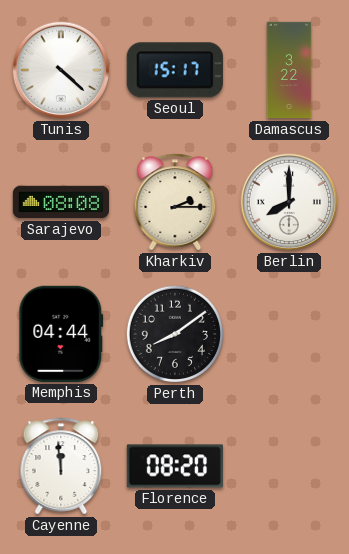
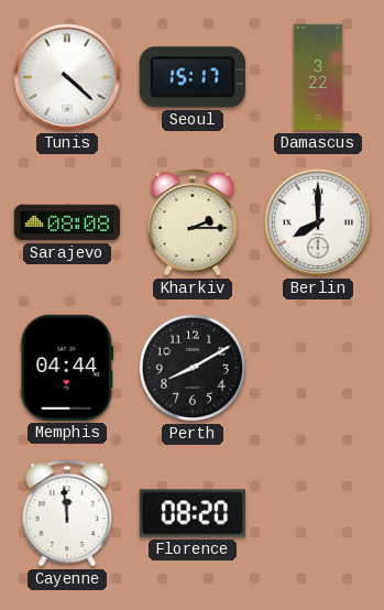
Perth: 8:09 -> 8:10
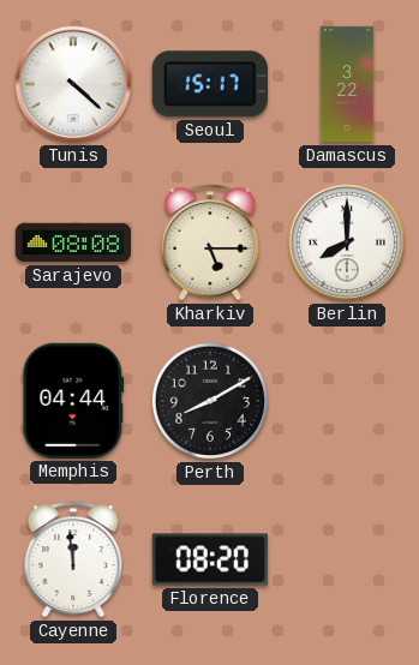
Kharkiv: 2:15 -> 5:15
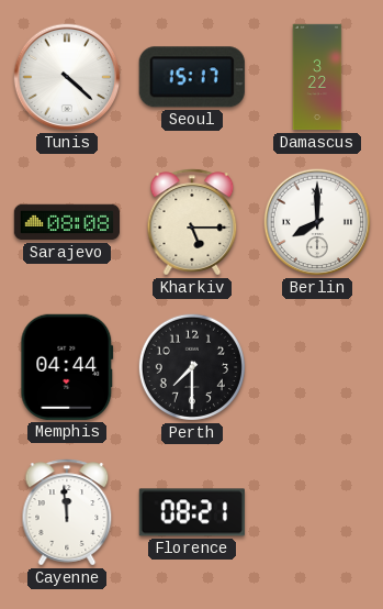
Perth: 8:10 -> 7:30
Florence: 08:20 -> 08:21
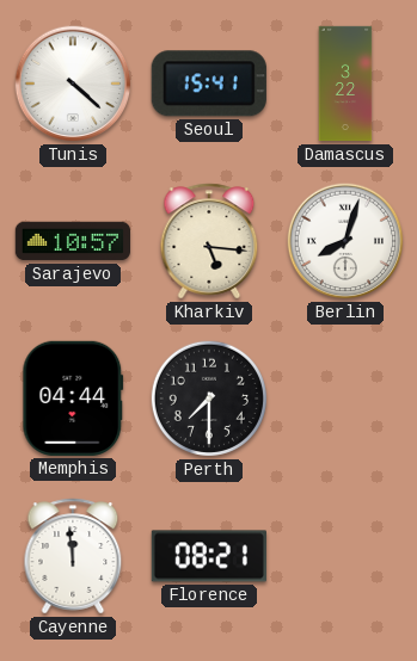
Seoul: 15:17 -> 15:41
Sarajevo: 08:08 -> 10:57
Kharkiv: 5:15 -> 5:16
Berlin: 8:00 -> 8:03
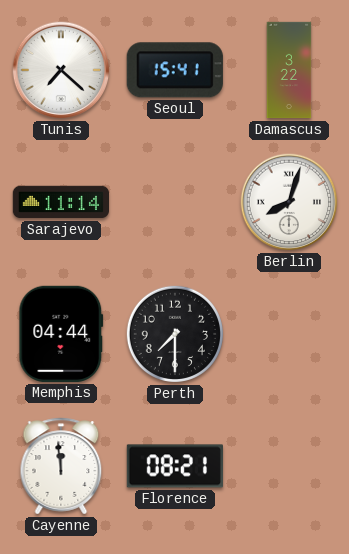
Tunis: 4:22 -> 7:22
Sarajevo: 10:57 -> 11:14
Kharkiv: 5:16 -> none
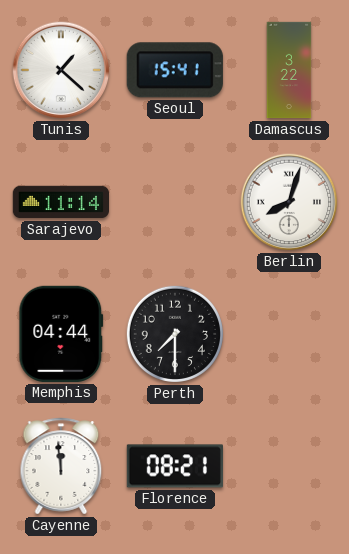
Tunis: 7:22 -> 1:22
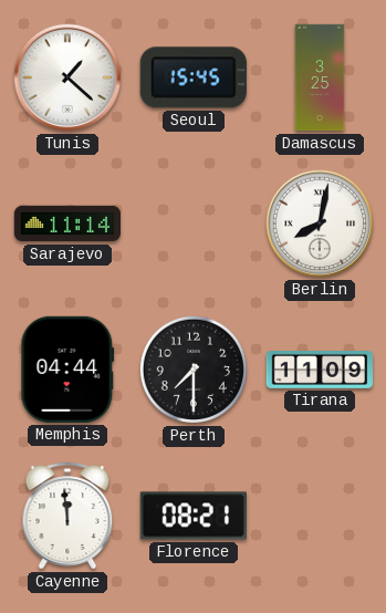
Seoul: 15:41 -> 15:45
Damascus: 3:22 -> 3:25
Berlin: 8:03 -> 8:02
Tirana: none -> 11:09
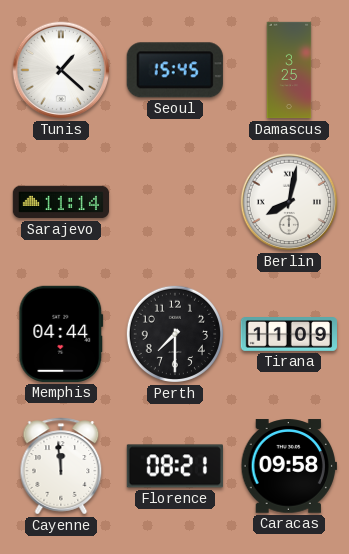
Caracas: none -> 09:58
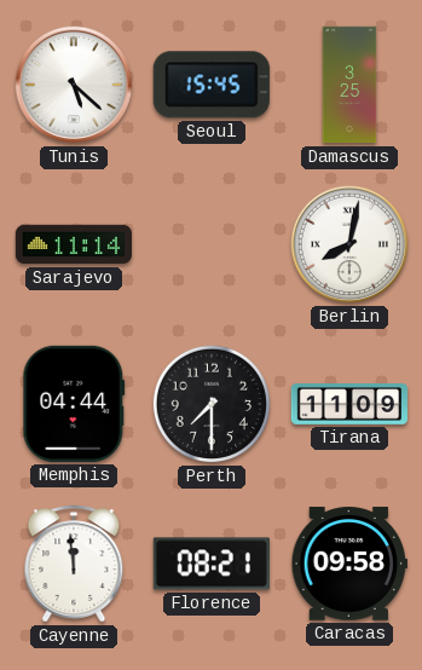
Tunis: 1:22 -> 5:22
